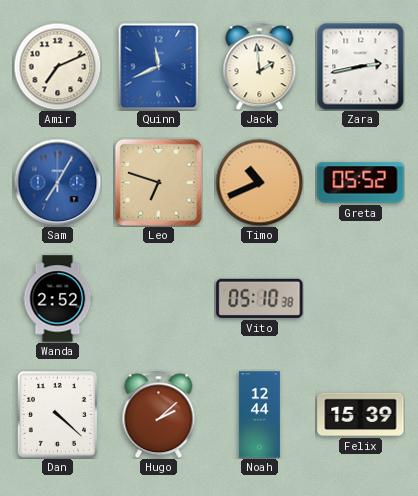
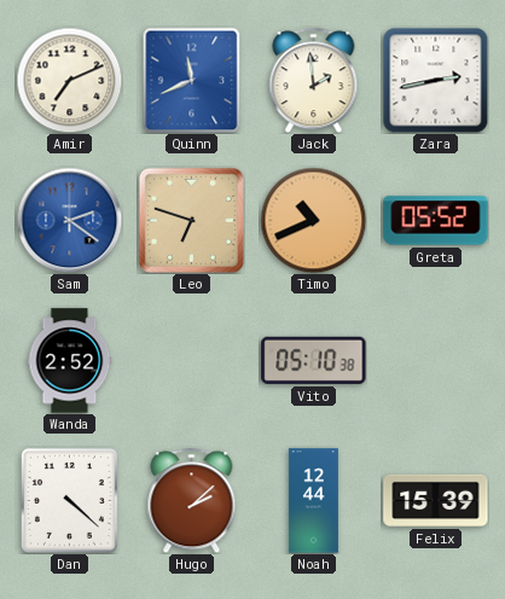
Sam: 7:05 -> 2:21
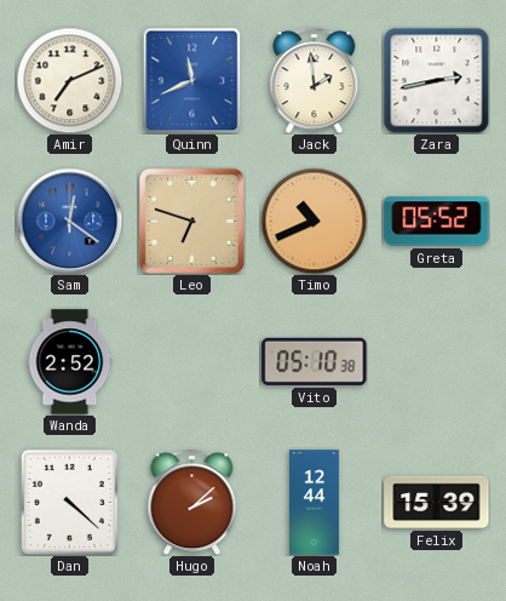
Sam: 2:21 -> 12:21
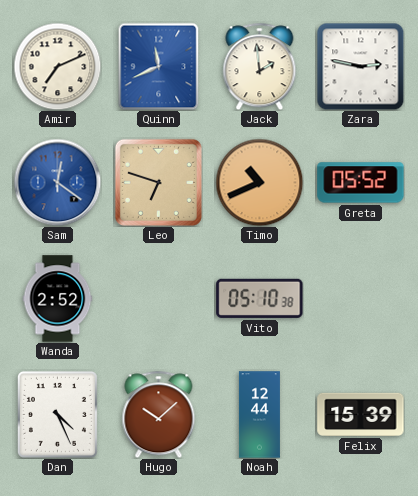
Zara: 2:43 -> 2:47
Dan: 4:22 -> 4:26
Hugo: 2:08 -> 10:08
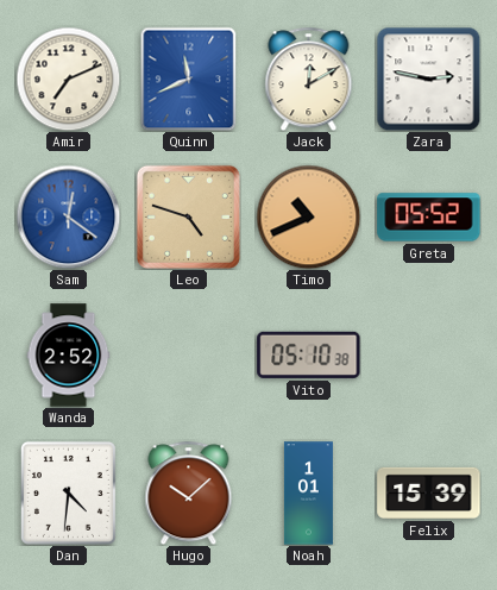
Jack: 1:59 -> 12:10
Leo: 6:48 -> 4:48
Dan: 4:26 -> 4:31
Noah: 12:44 -> 1:01
